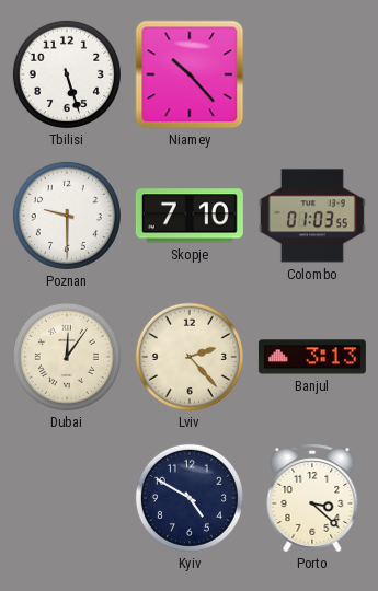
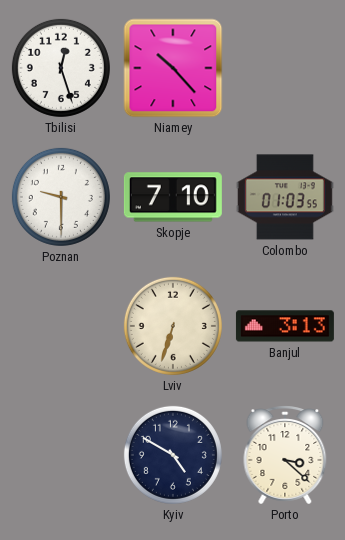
Tbilisi: 5:27 -> 12:27
Dubai: 12:06 -> none
Lviv: 2:23 -> 6:33
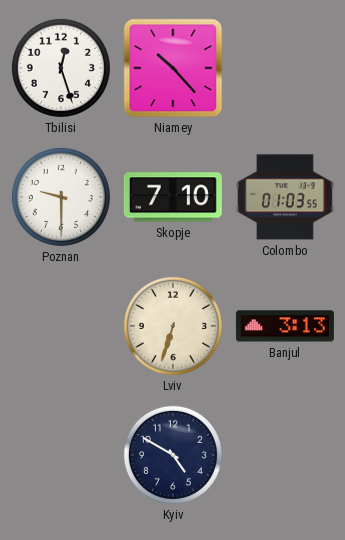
Porto: 3:22 -> none
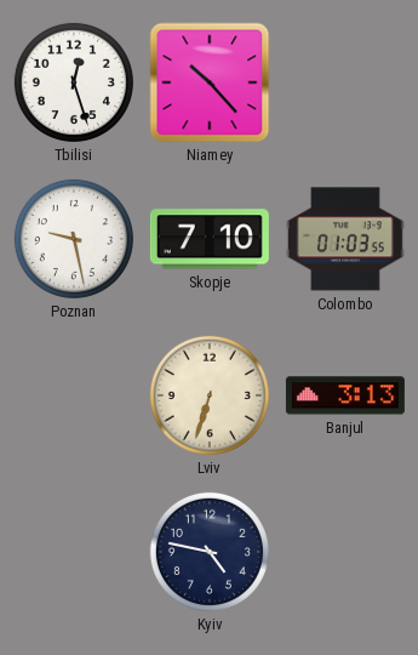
Poznan: 9:30 -> 9:28
Kyiv: 4:50 -> 4:47
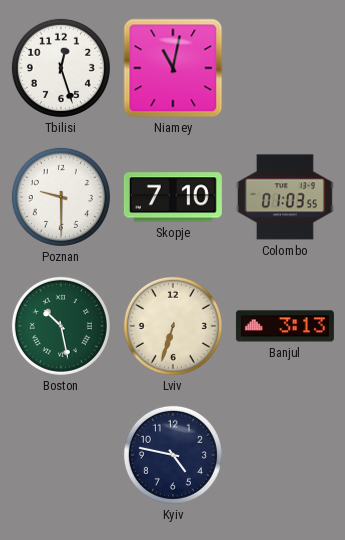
Niamey: 10:23 -> 11:02
Poznan: 9:28 -> 9:30
Boston: none -> 10:28
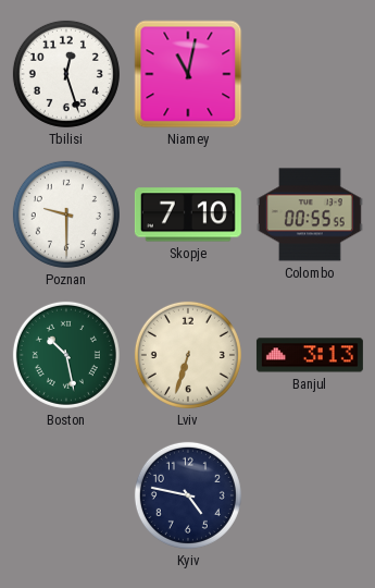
Colombo: 01:03 -> 00:55
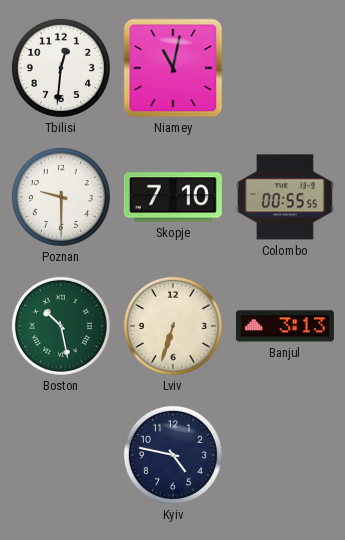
Tbilisi: 12:27 -> 12:31
